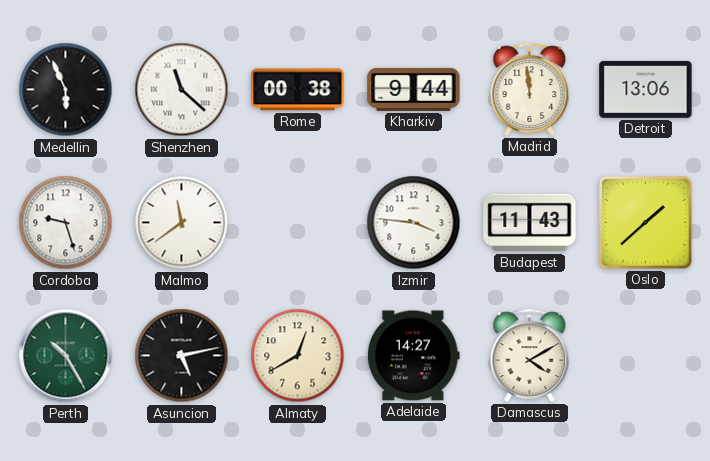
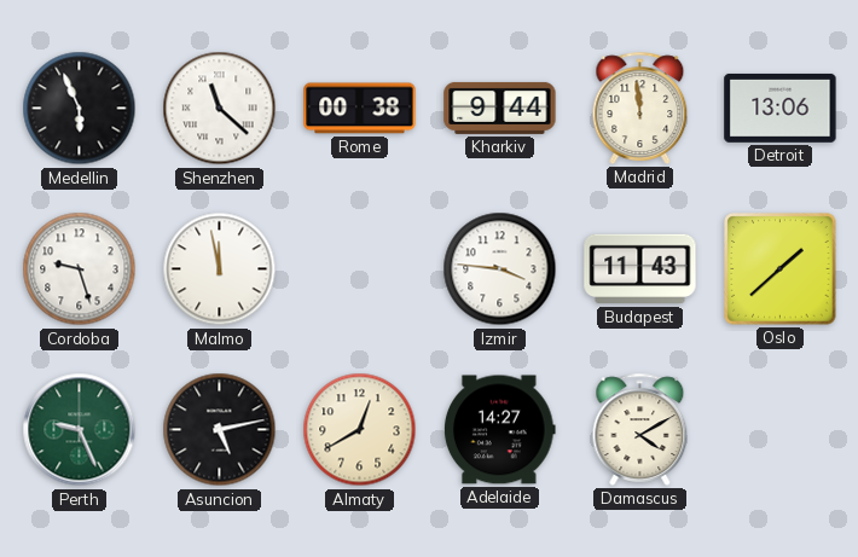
Malmo: 11:39 -> 11:58
Perth: 10:25 -> 9:26
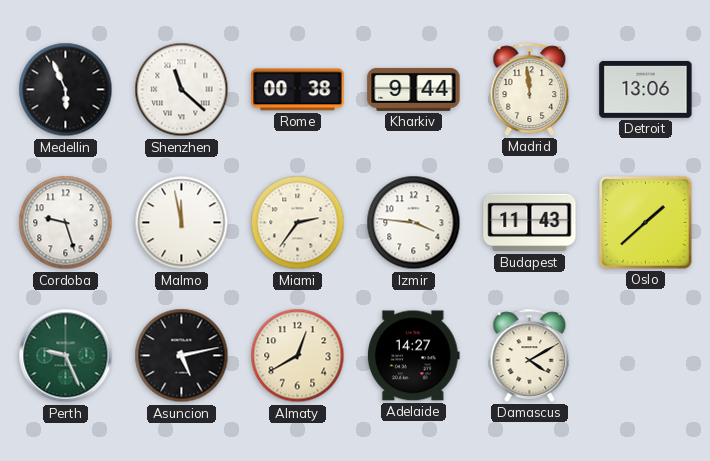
Miami: none -> 2:36
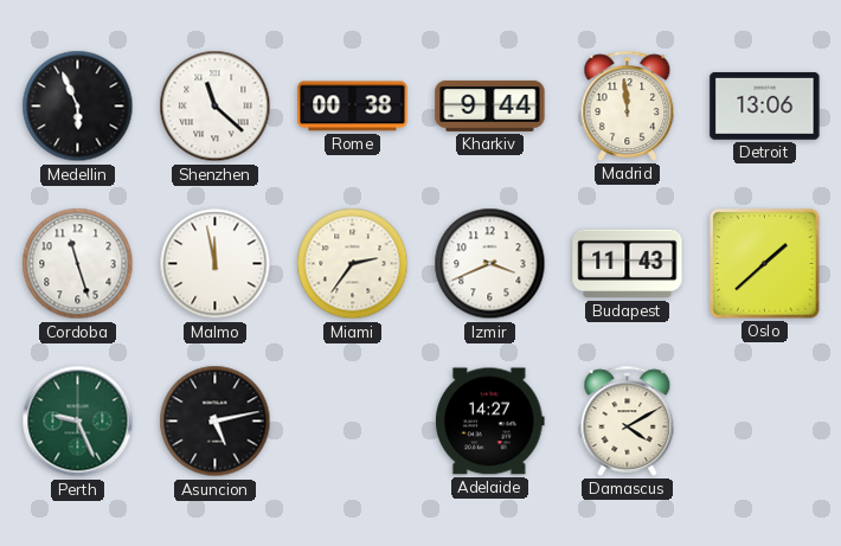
Cordoba: 9:27 -> 11:27
Izmir: 3:46 -> 3:41
Almaty: 12:40 -> none
